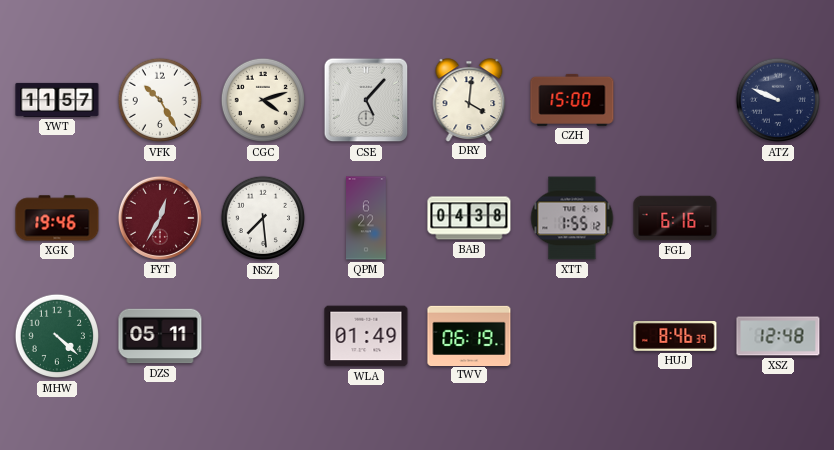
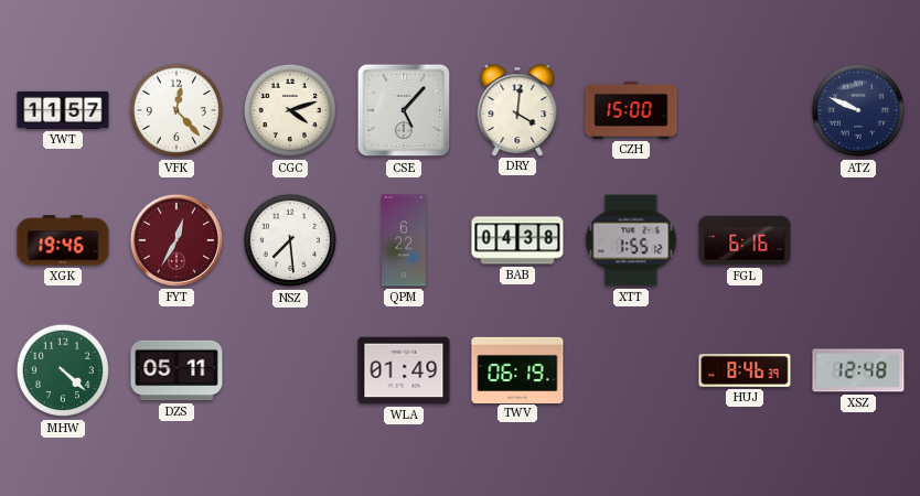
VFK: 10:25 -> 12:23
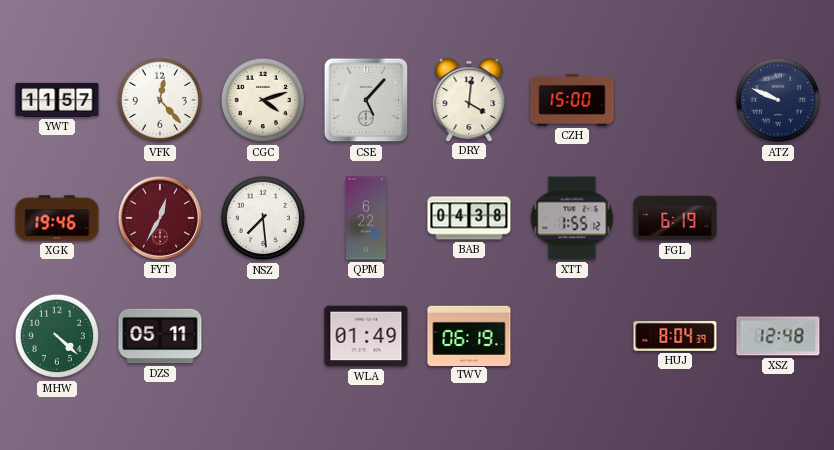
FGL: 6:16 -> 6:19
HUJ: 8:46 -> 8:04
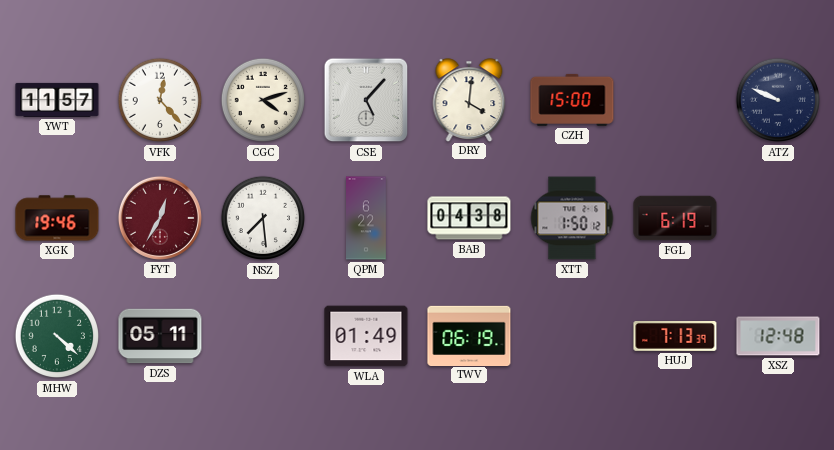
XTT: 1:55 -> 1:50
HUJ: 8:04 -> 7:13
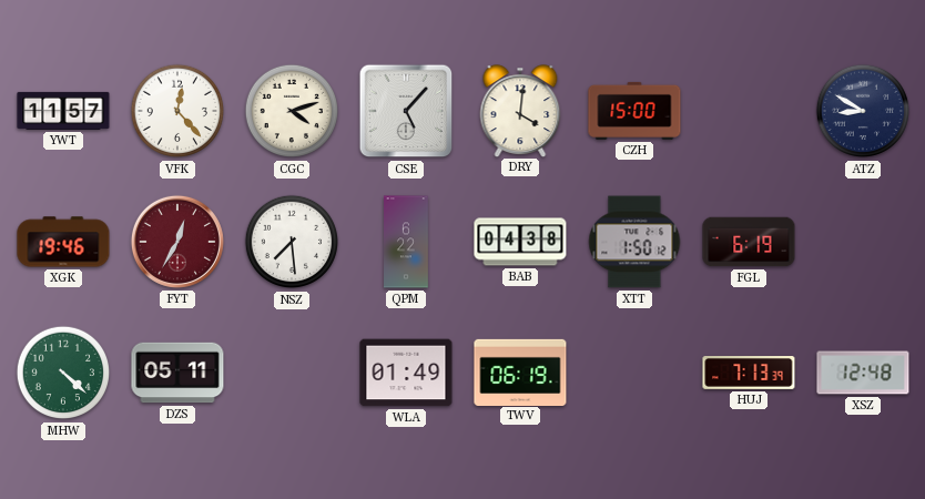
ATZ: 9:49 -> 8:50
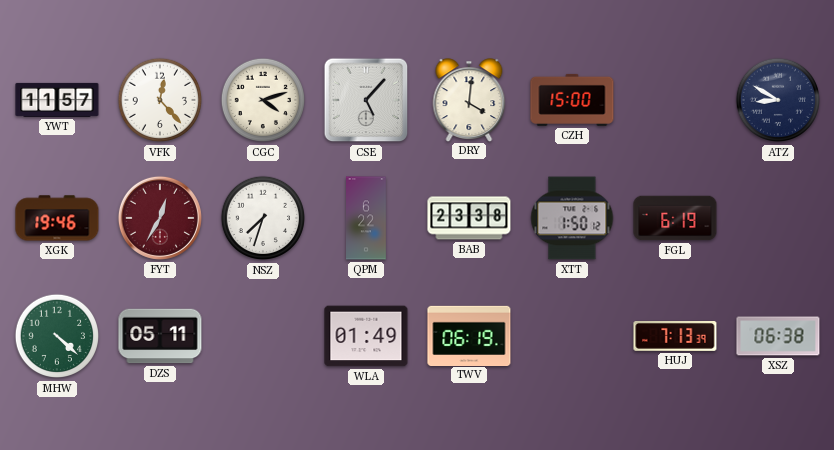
NSZ: 7:29 -> 7:33
BAB: 04:38 -> 23:38
XSZ: 12:48 -> 06:38
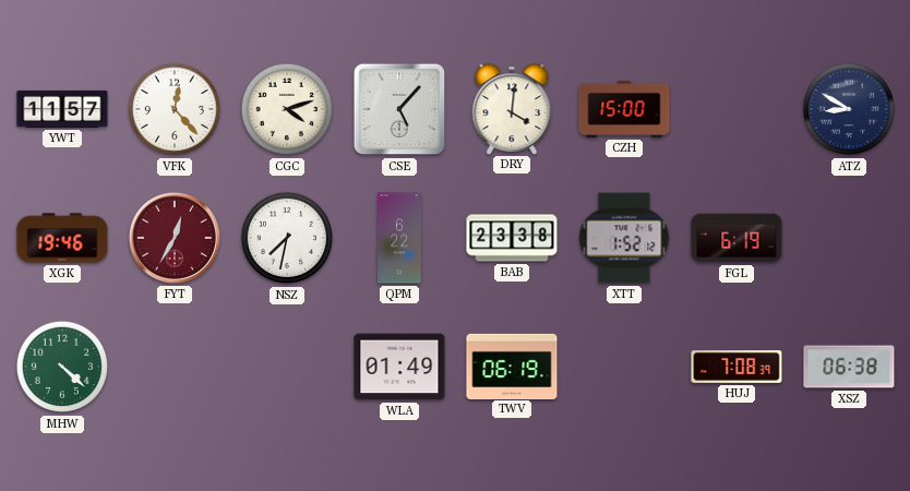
NSZ: 7:33 -> 7:32
XTT: 1:50 -> 1:52
DZS: 05:11 -> none
HUJ: 7:13 -> 7:08
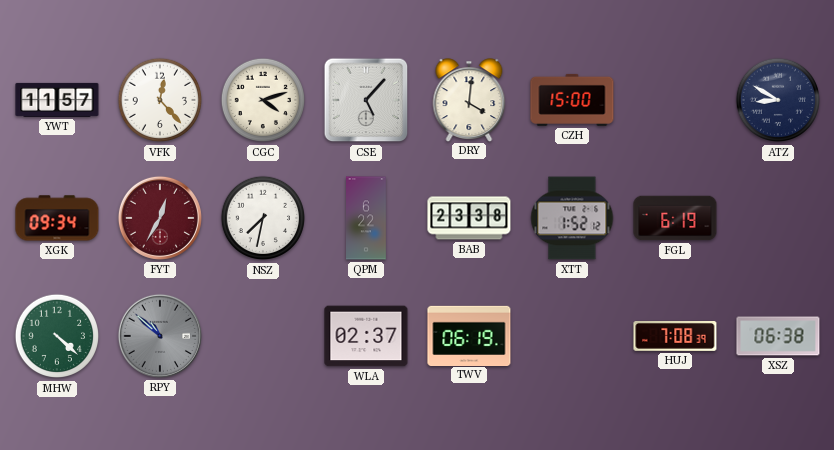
XGK: 19:46 -> 09:34
RPY: none -> 10:52
WLA: 01:49 -> 02:37
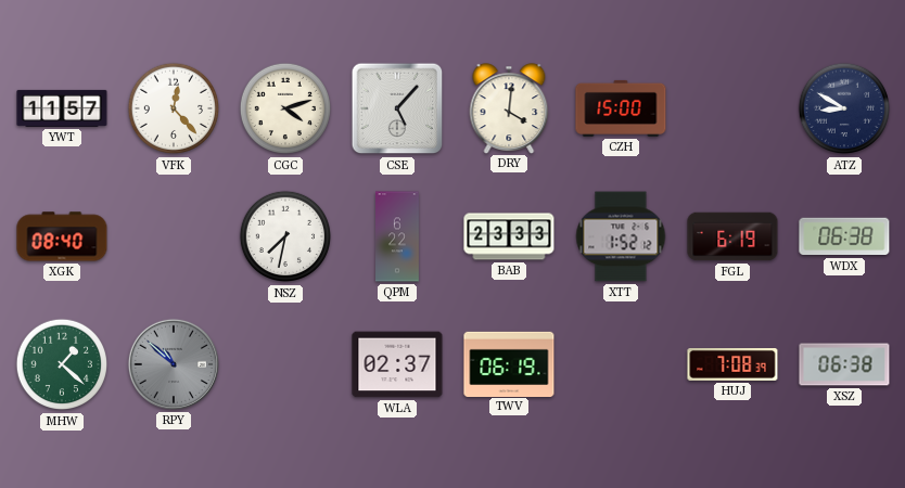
XGK: 09:34 -> 08:40
FYT: 12:35 -> none
BAB: 23:38 -> 23:33
WDX: none -> 06:38
MHW: 4:22 -> 1:22
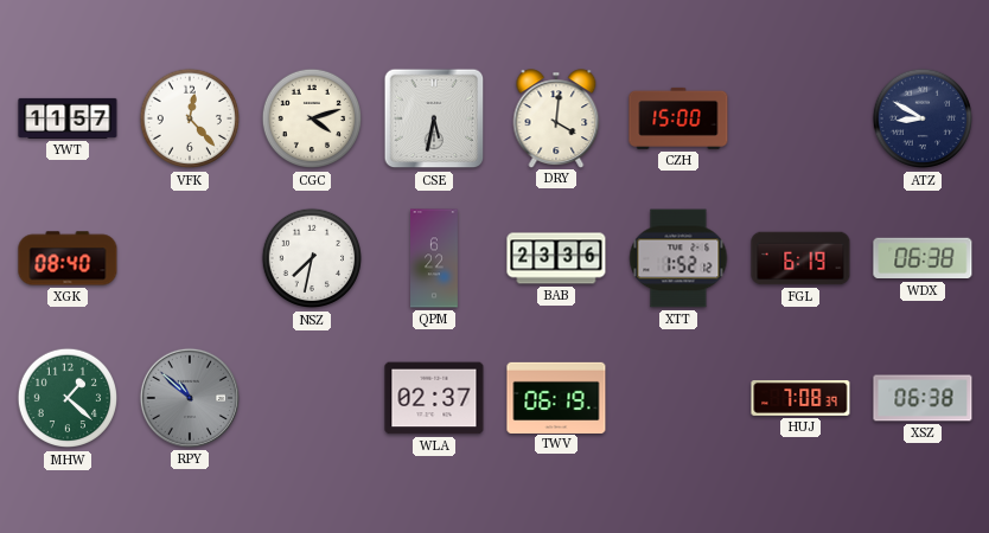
CSE: 5:07 -> 5:32
BAB: 23:33 -> 23:36
